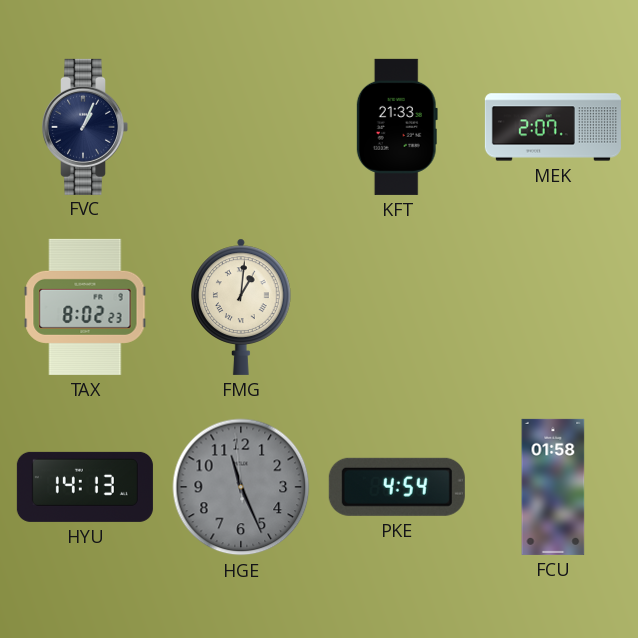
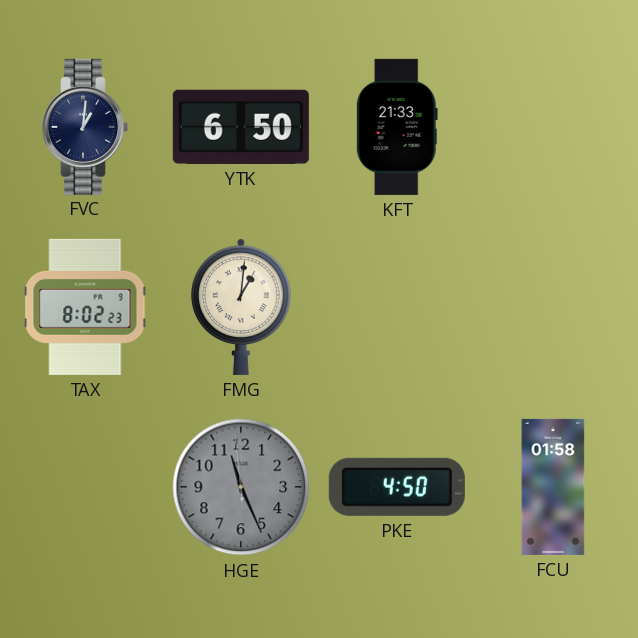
FVC: 1:04 -> 1:01
YTK: none -> 6:50
MEK: 2:07 -> none
HYU: 14:13 -> none
PKE: 4:54 -> 4:50
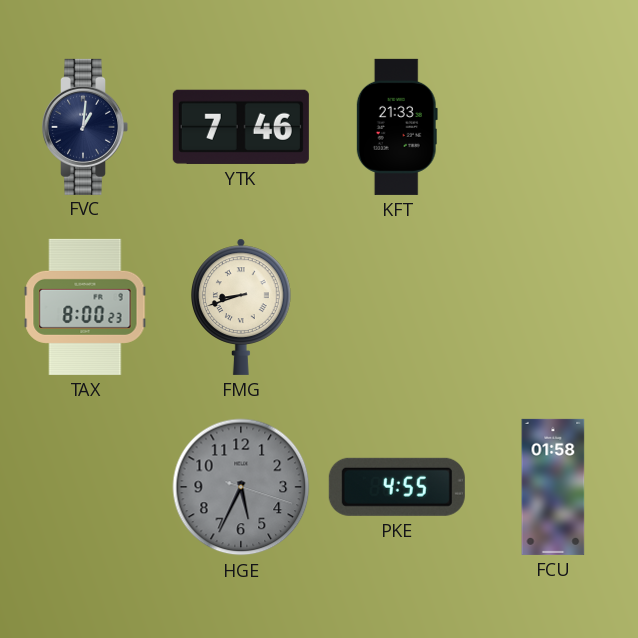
YTK: 6:50 -> 7:46
TAX: 8:02 -> 8:00
FMG: 1:01 -> 8:42
HGE: 11:25 -> 5:34
PKE: 4:50 -> 4:55
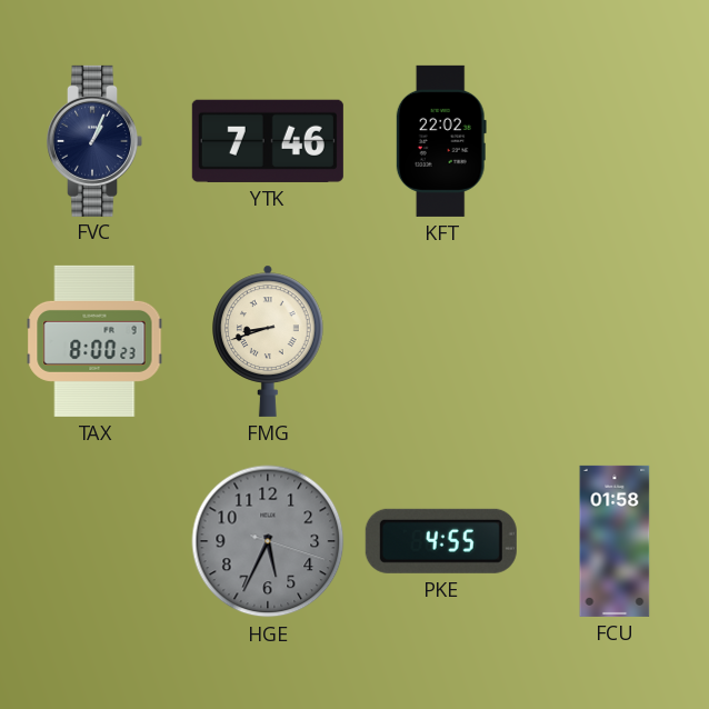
FVC: 1:01 -> 1:04
KFT: 21:33 -> 22:02
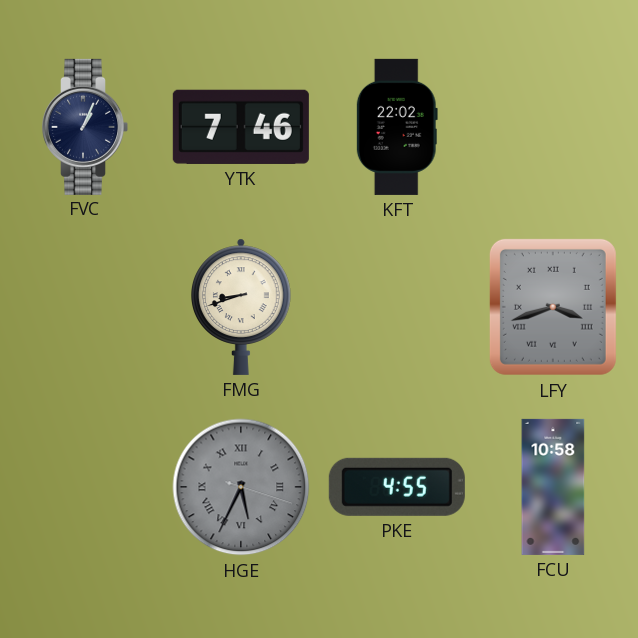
TAX: 8:00 -> none
LFY: none -> 3:42
HGE numerals: Arabic -> Roman
FCU: 01:58 -> 10:58
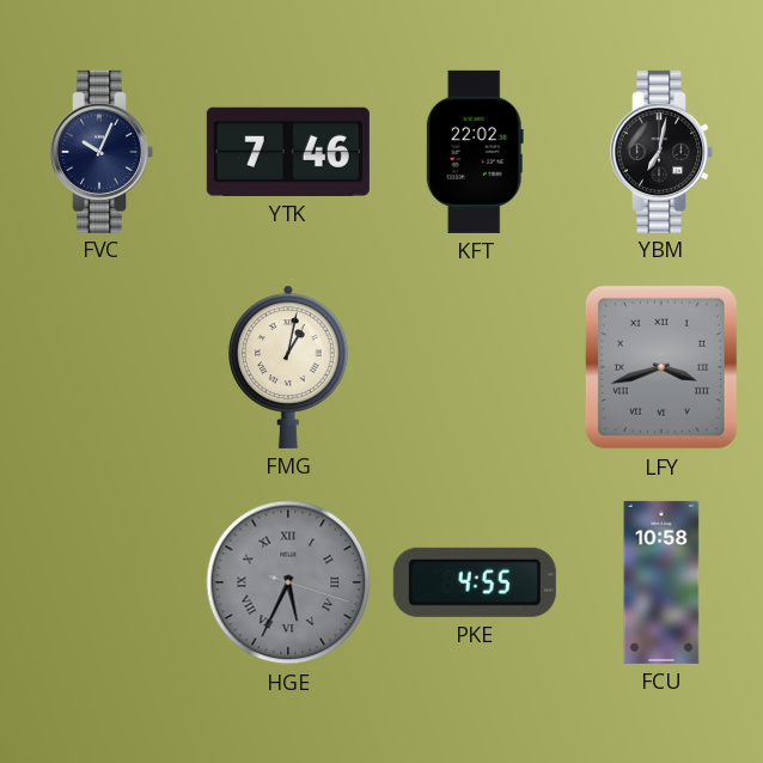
FVC: 1:04 -> 10:04
YBM: none -> 7:02
FMG: 8:42 -> 1:02
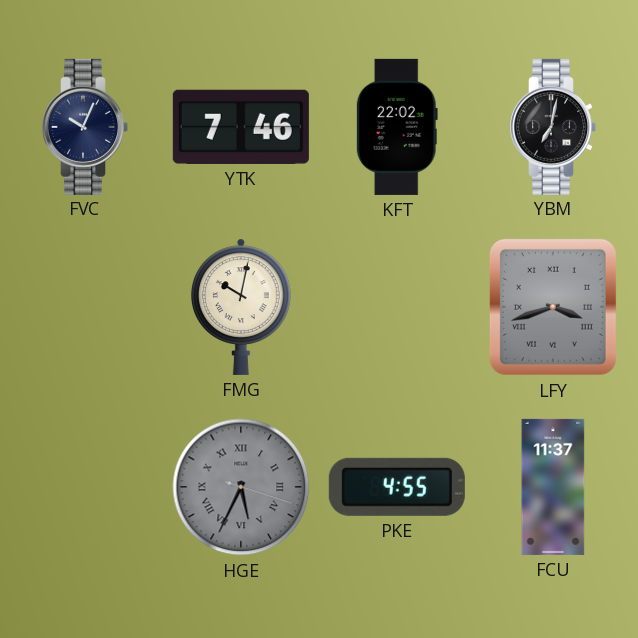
FMG: 1:02 -> 10:02
FCU: 10:58 -> 11:37
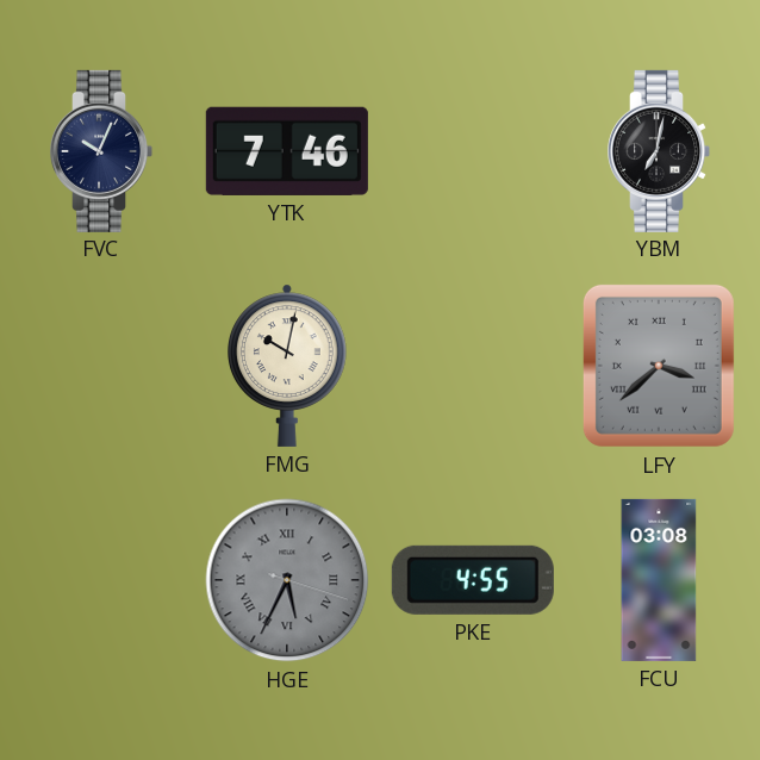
KFT: 22:02 -> none
LFY: 3:42 -> 3:38
FCU: 11:37 -> 03:08
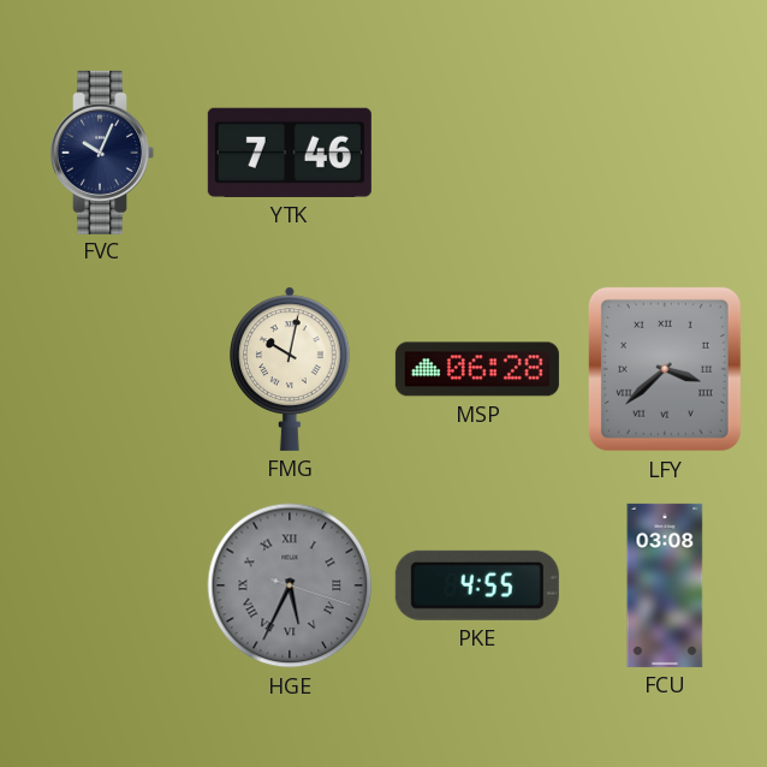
YBM: 7:02 -> none
MSP: none -> 06:28
